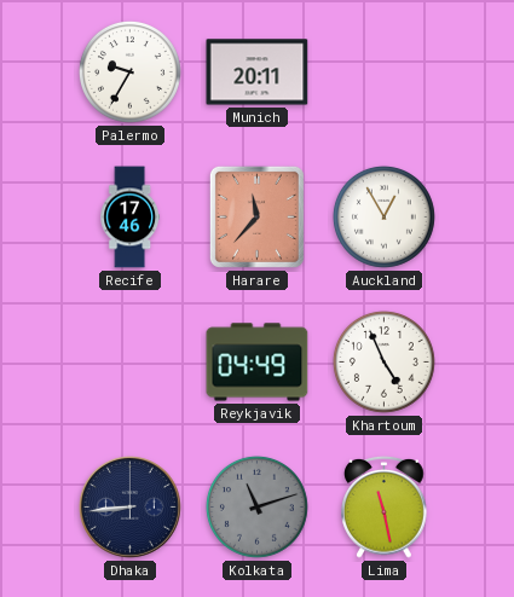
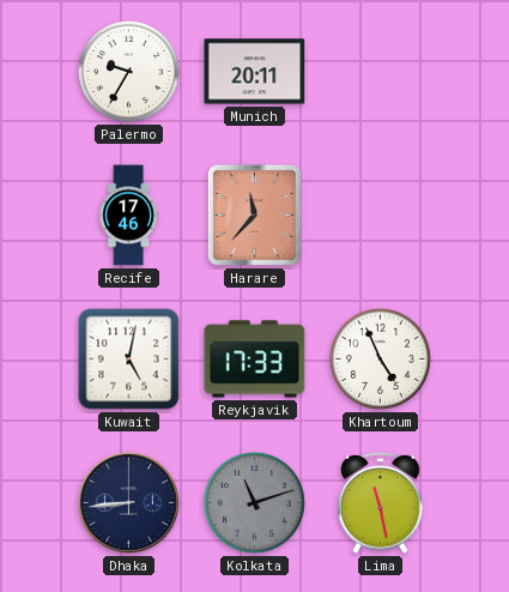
Auckland: 12:55 -> none
Kuwait: none -> 5:02
Reykjavik: 04:49 -> 17:33
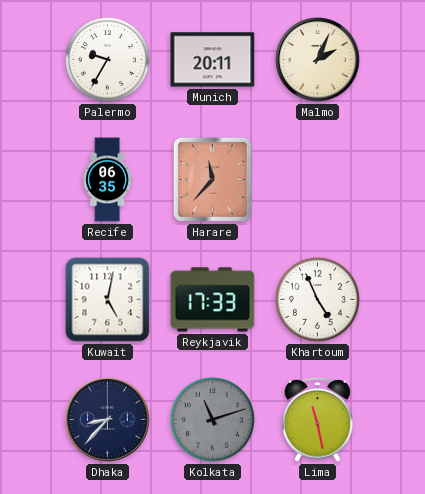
Malmo: none -> 2:04
Recife: 17:46 -> 06:35
Dhaka: 8:44 -> 8:37
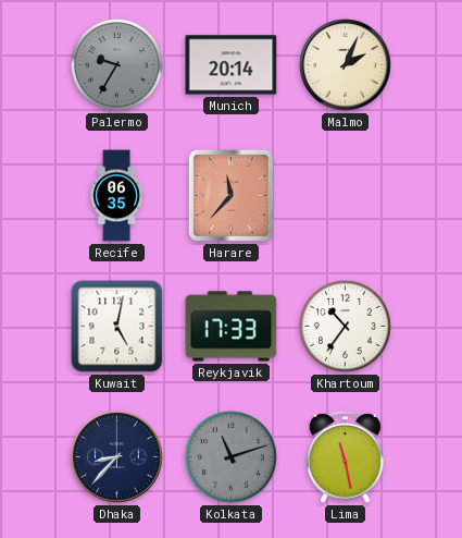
Palermo dial: white -> grey
Munich: 20:11 -> 20:14
Khartoum: 4:56 -> 10:36
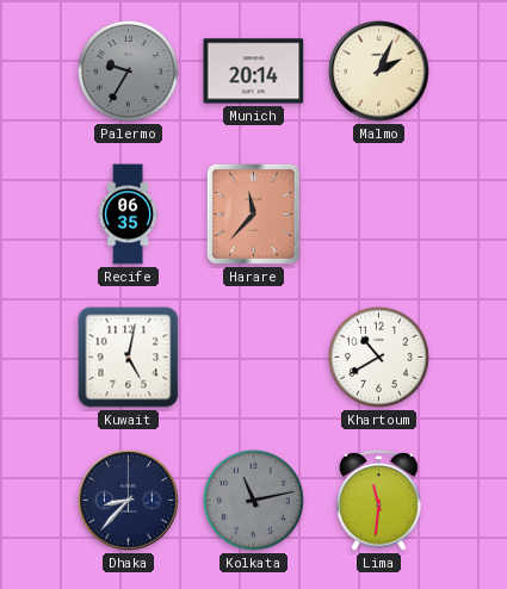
Reykjavik: 17:33 -> none
Khartoum: 10:36 -> 10:40
Kolkata: 11:12 -> 11:13
Lima: 11:28 -> 11:31
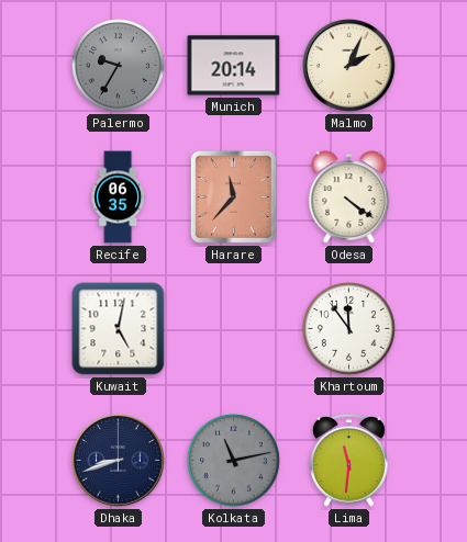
Odesa: none -> 4:21
Khartoum: 10:40 -> 11:54
Dhaka: 8:37 -> 8:42
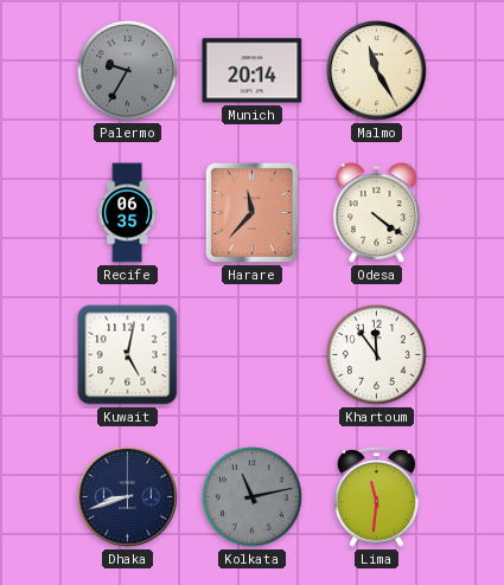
Malmo: 2:04 -> 11:25
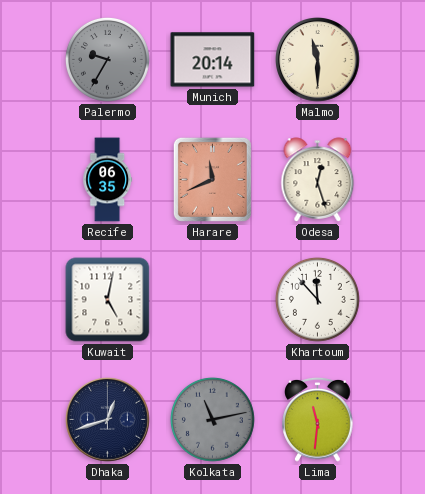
Malmo: 11:25 -> 11:30
Harare: 11:37 -> 11:41
Odesa: 4:21 -> 12:27
Khartoum: 11:54 -> 11:53
Dhaka: 8:42 -> 12:42
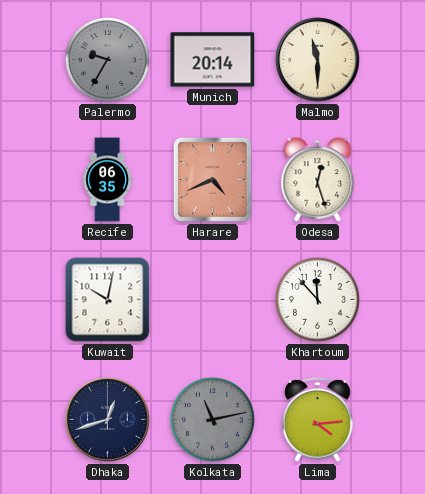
Harare: 11:41 -> 4:41
Kuwait: 5:02 -> 10:02
Lima: 11:31 -> 4:14
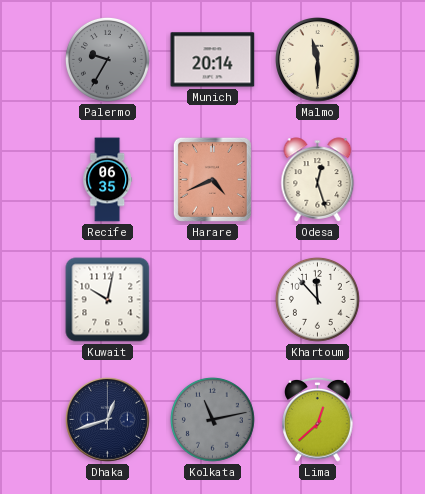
Lima: 4:14 -> 12:38
